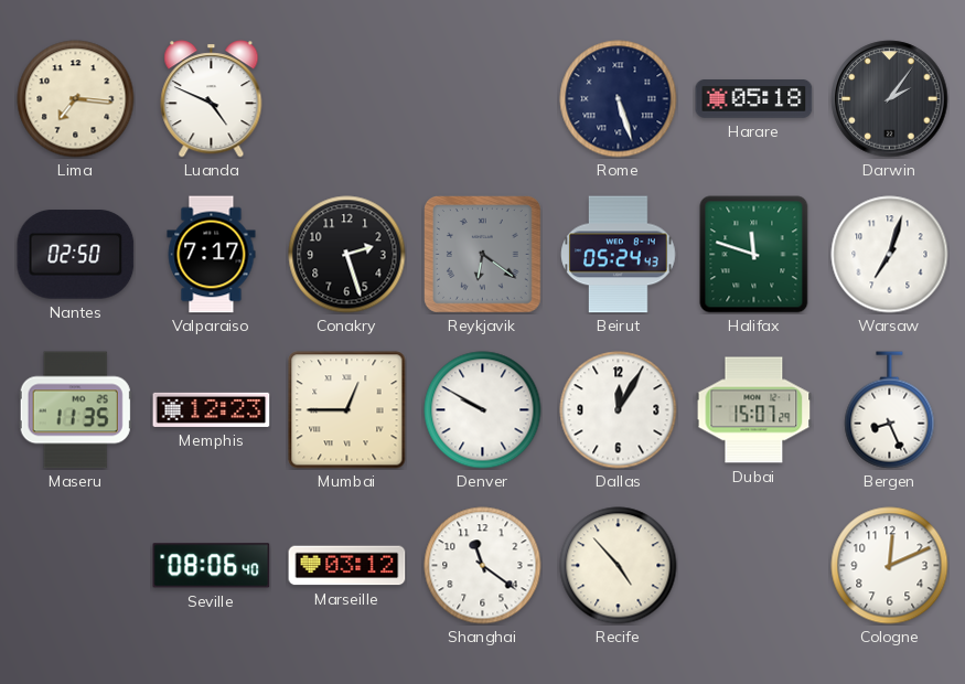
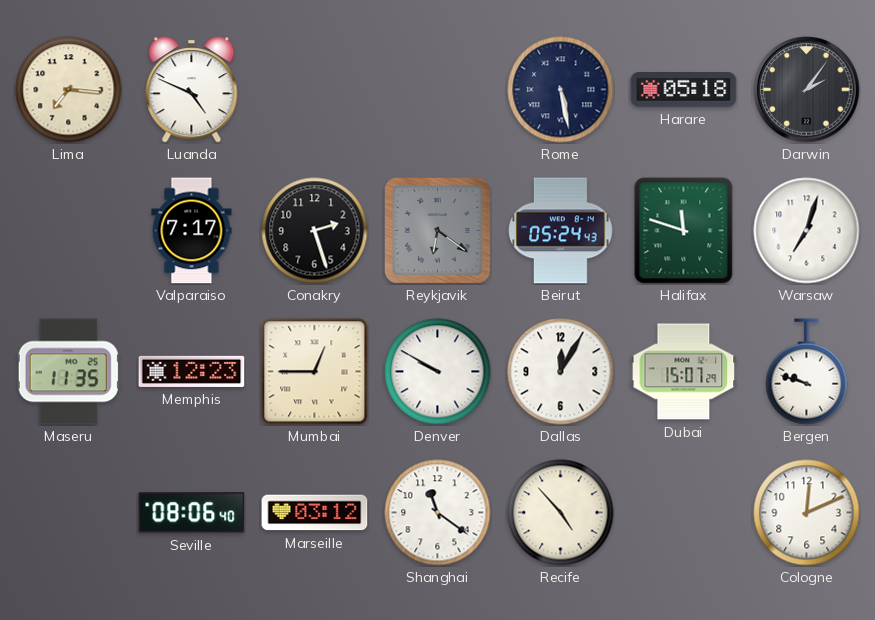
Rome: 5:27 -> 5:28
Nantes: 02:50 -> none
Bergen: 8:26 -> 9:48
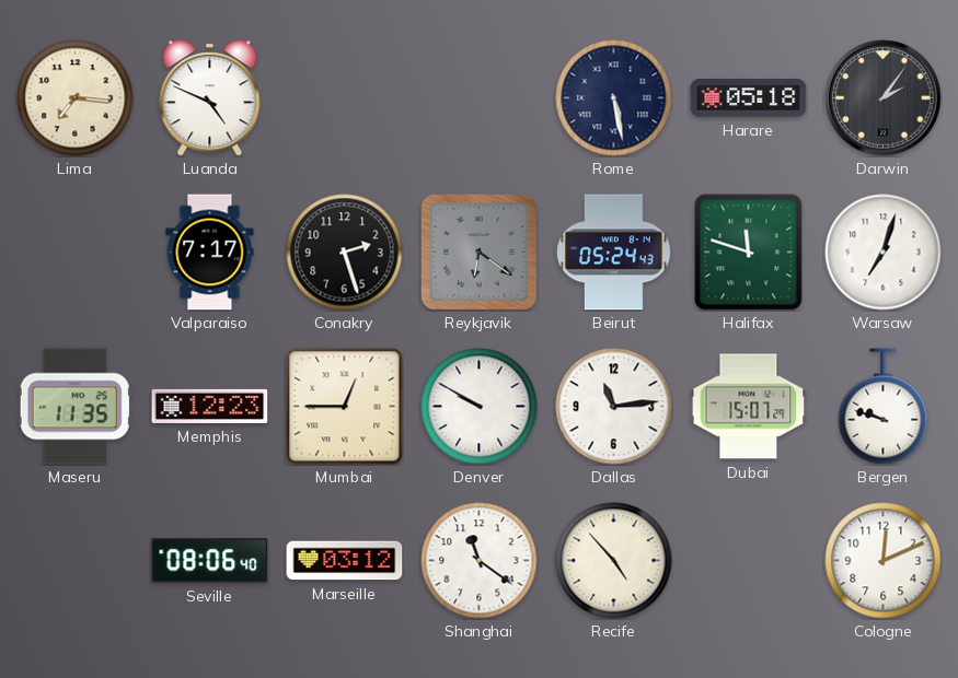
Dallas: 12:05 -> 11:14
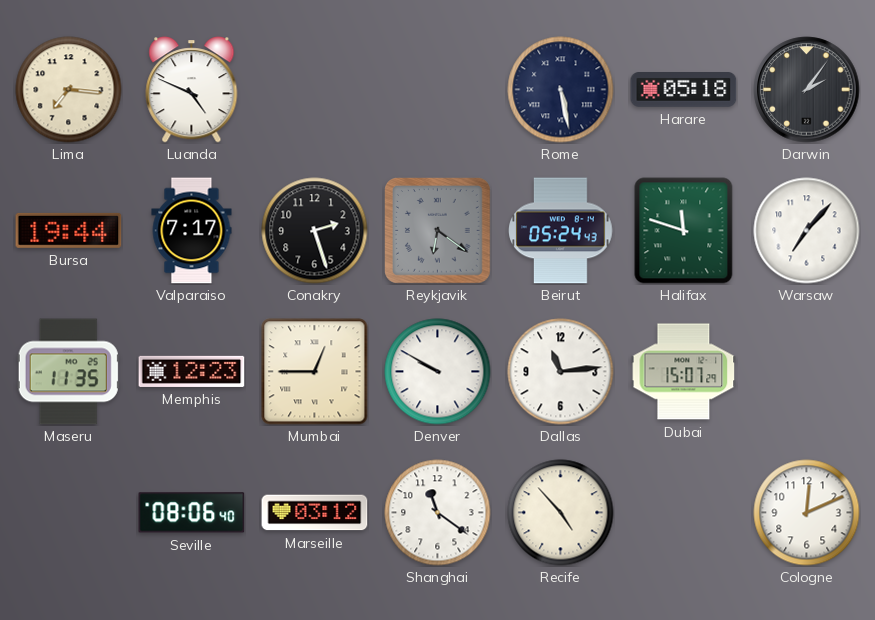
Bursa: none -> 19:44
Warsaw: 7:03 -> 7:07
Bergen: 9:48 -> none
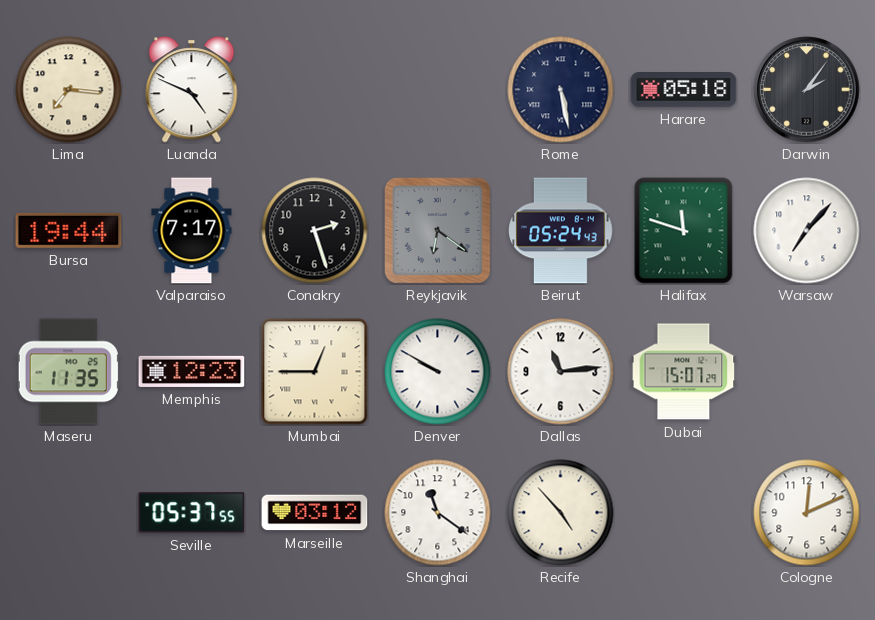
Seville: 08:06 -> 05:37
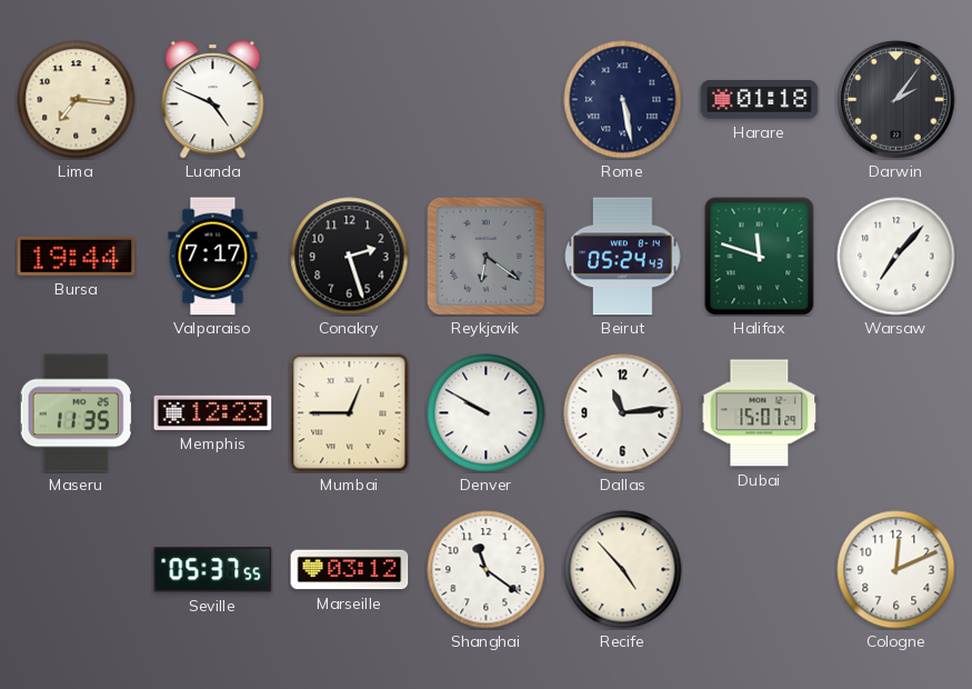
Harare: 05:18 -> 01:18
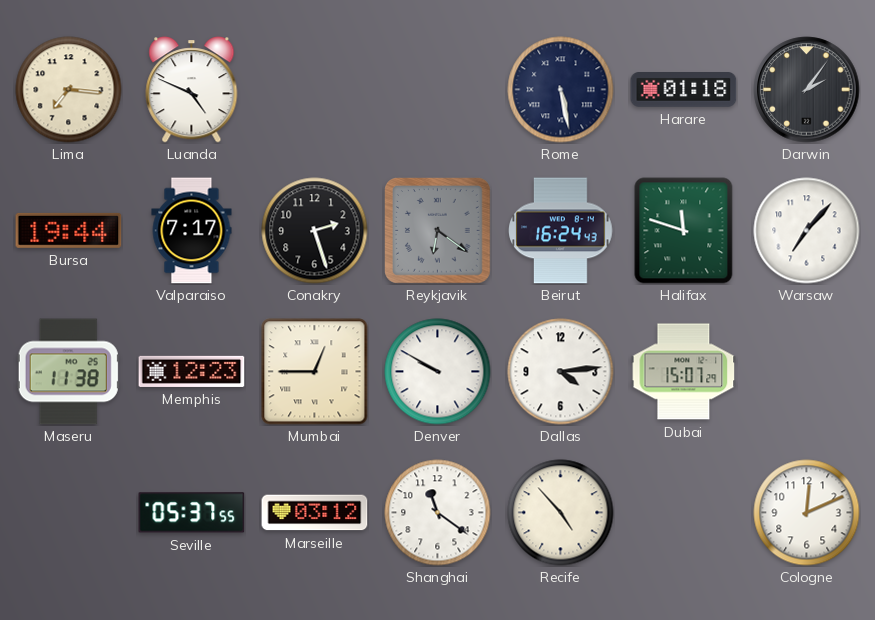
Beirut: 05:24 -> 16:24
Maseru: 11:35 -> 11:38
Dallas: 11:14 -> 4:14
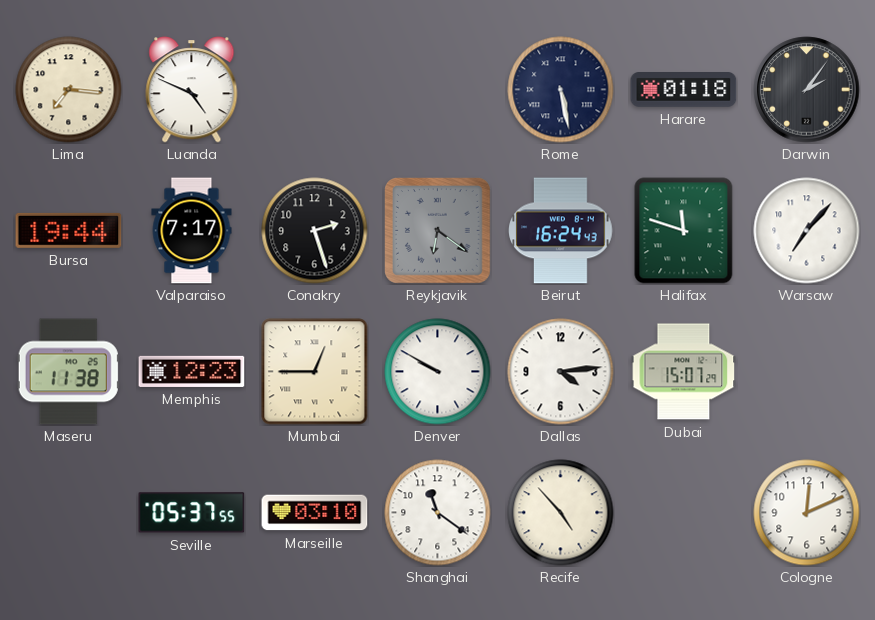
Marseille: 03:12 -> 03:10
